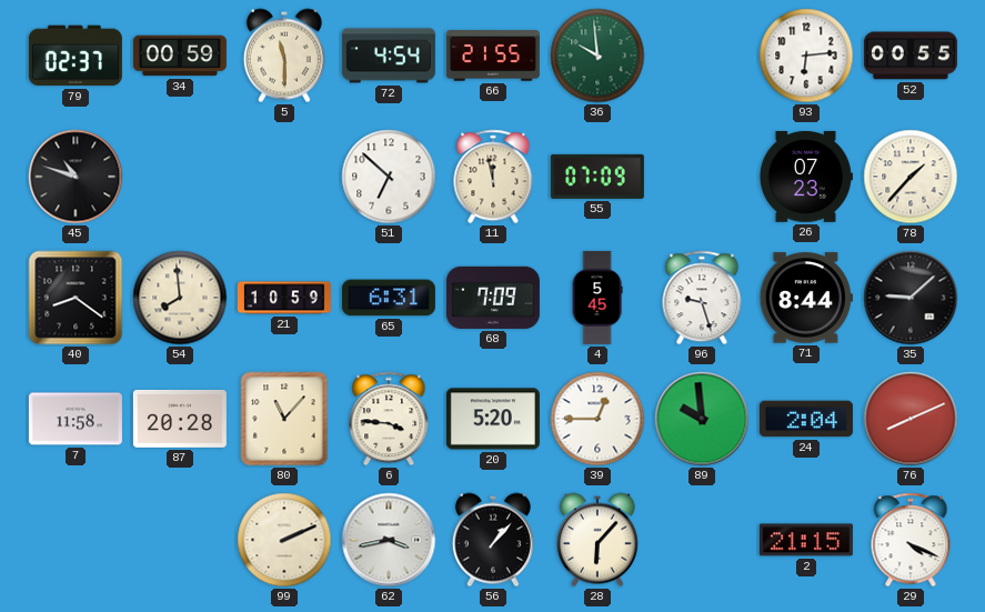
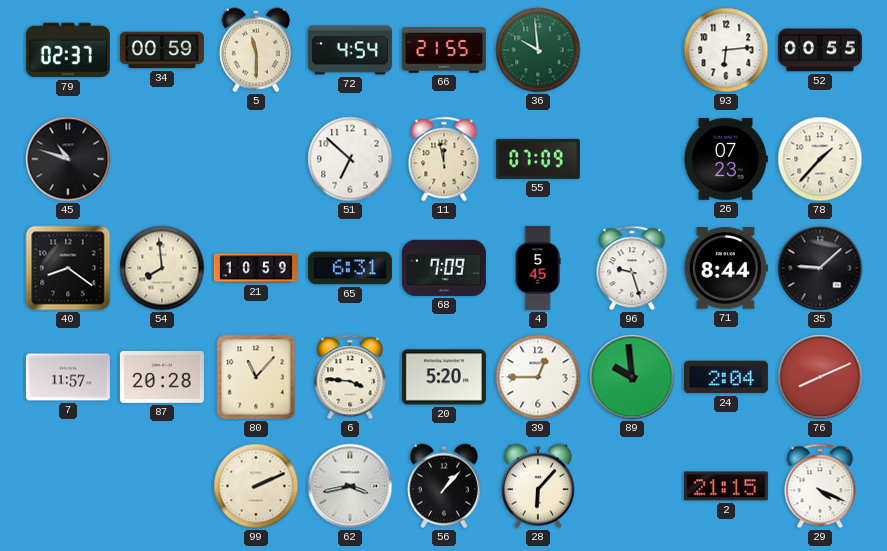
7: 11:58 -> 11:57
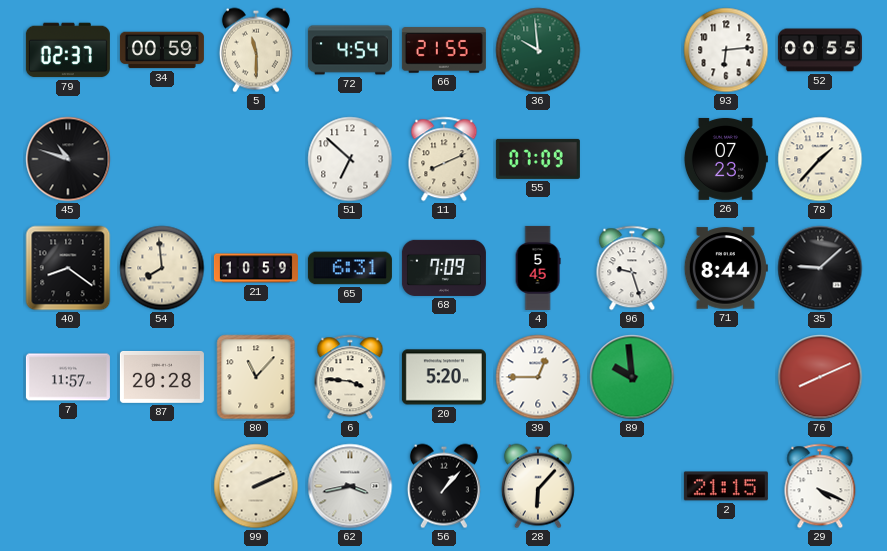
11: 11:58 -> 8:11
24: 2:04 -> none
